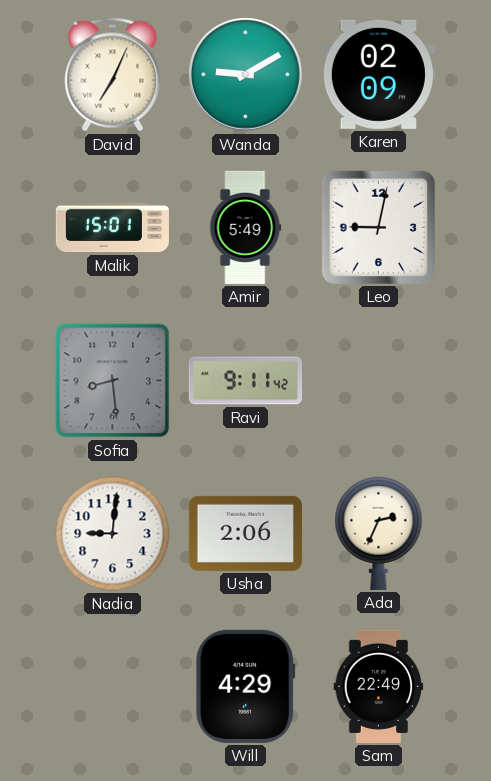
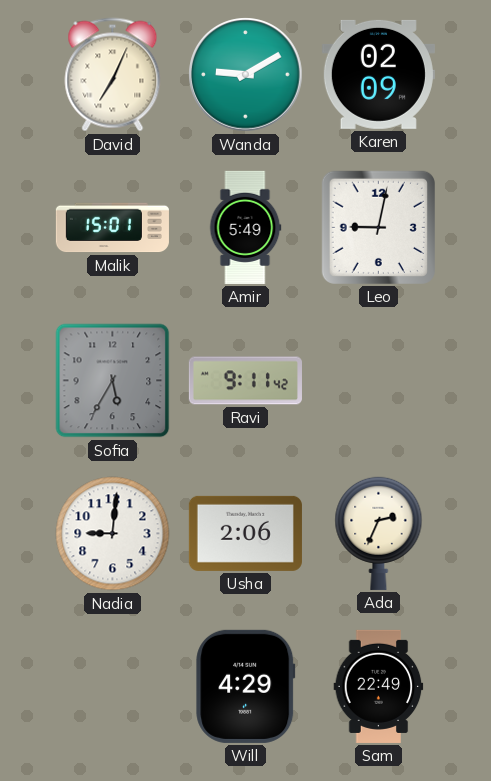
Sofia: 8:29 -> 5:35
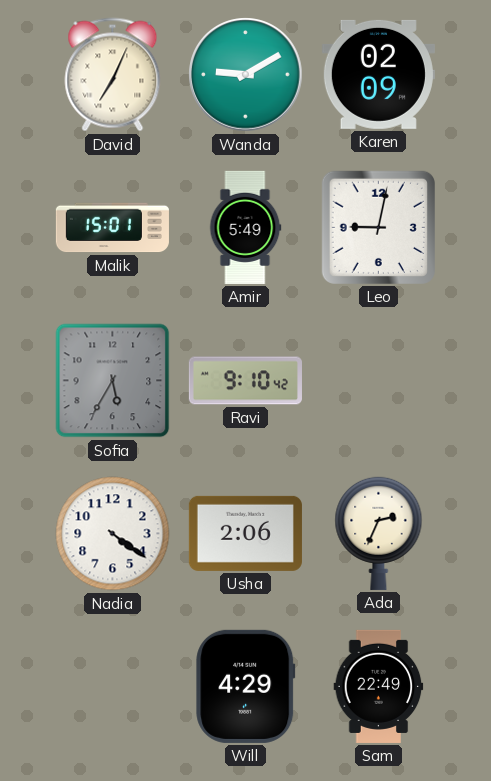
Ravi: 9:11 -> 9:10
Nadia: 9:01 -> 4:21
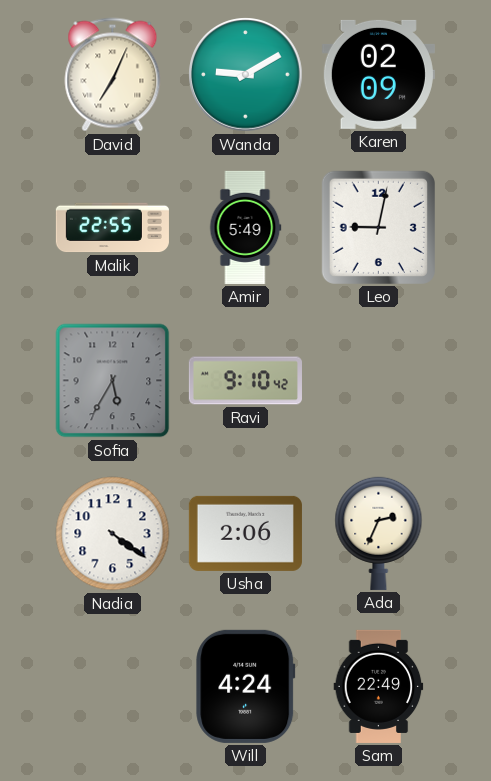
Malik: 15:01 -> 22:55
Will: 4:29 -> 4:24
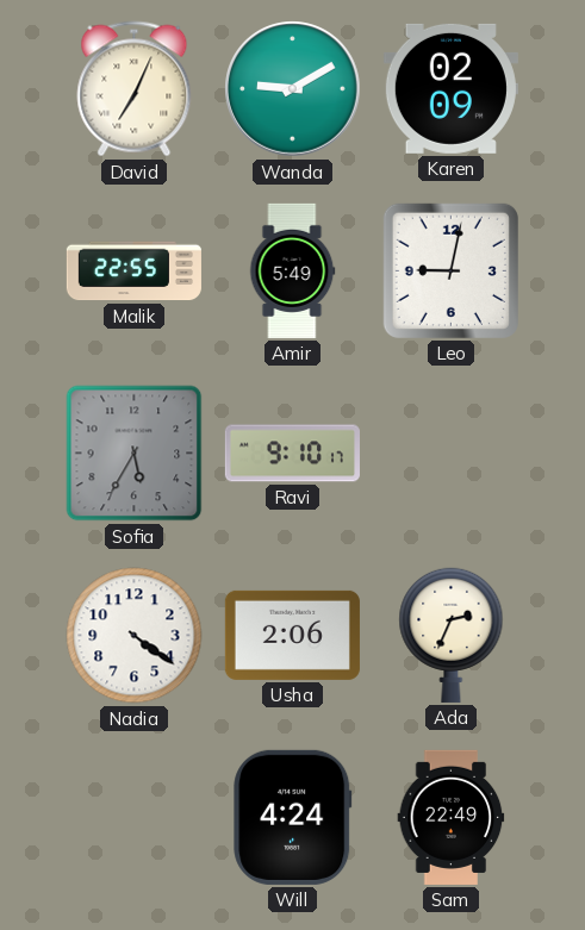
Ravi: 9:10:42 -> 9:10:17
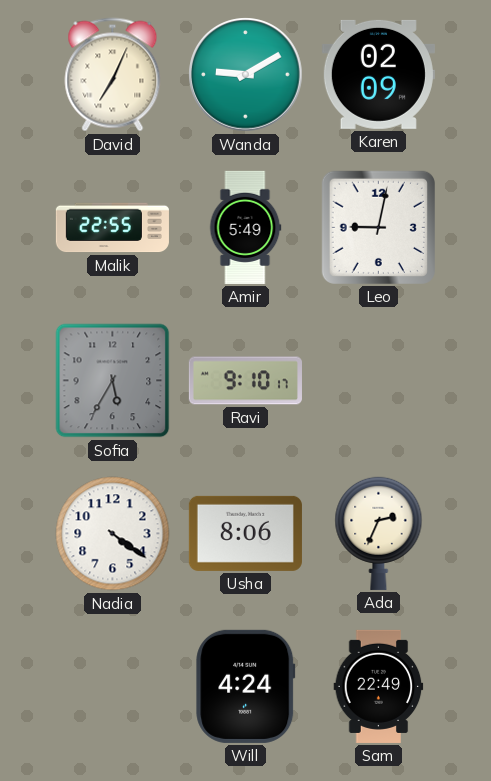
Usha: 2:06 -> 8:06
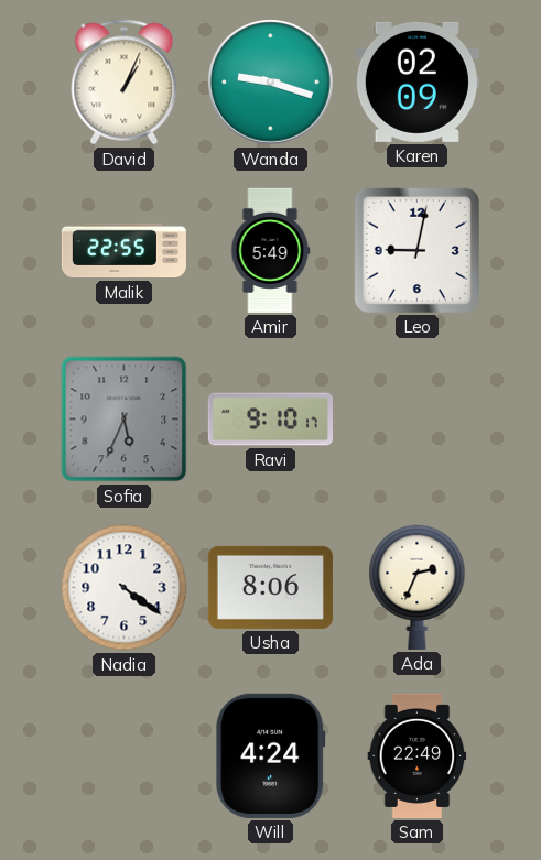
David: 7:04 -> 1:04
Wanda: 9:10 -> 9:18
Sofia: 5:35 -> 5:34
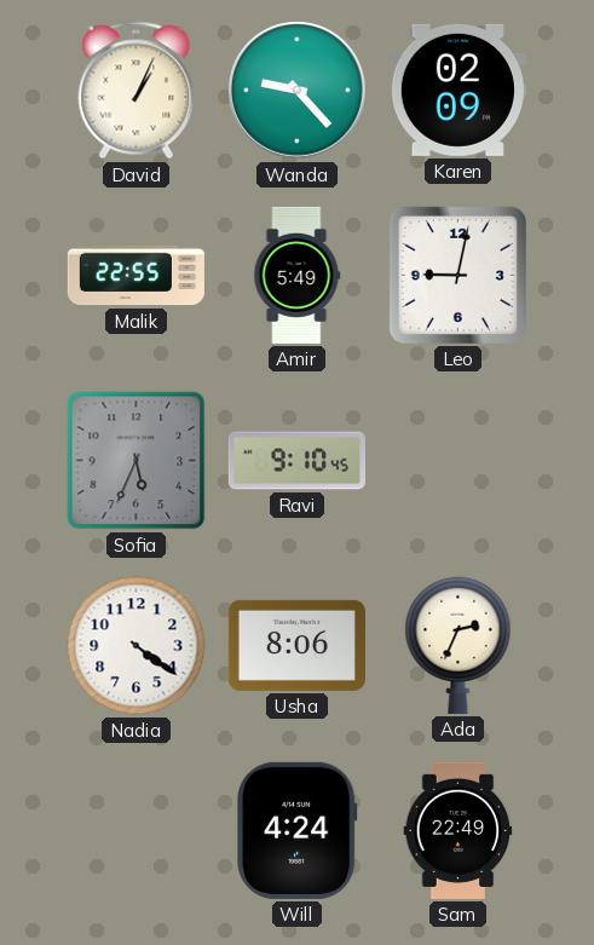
Wanda: 9:18 -> 9:23
Ravi: 9:10:17 -> 9:10:45
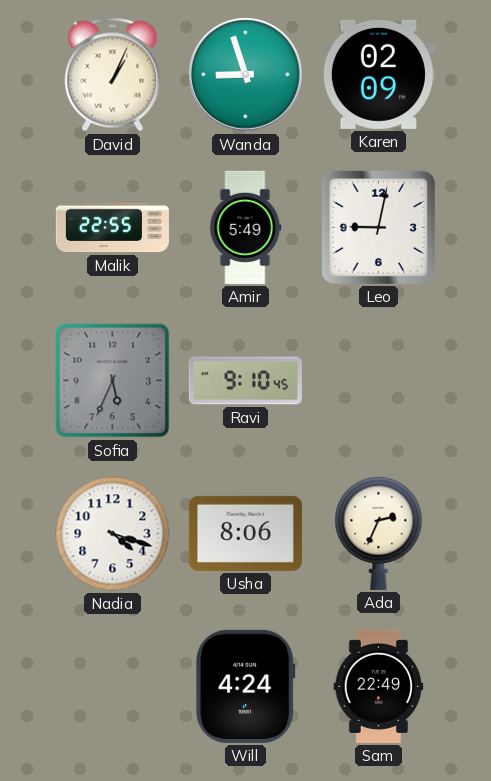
Wanda: 9:23 -> 8:57
Nadia: 4:21 -> 4:18
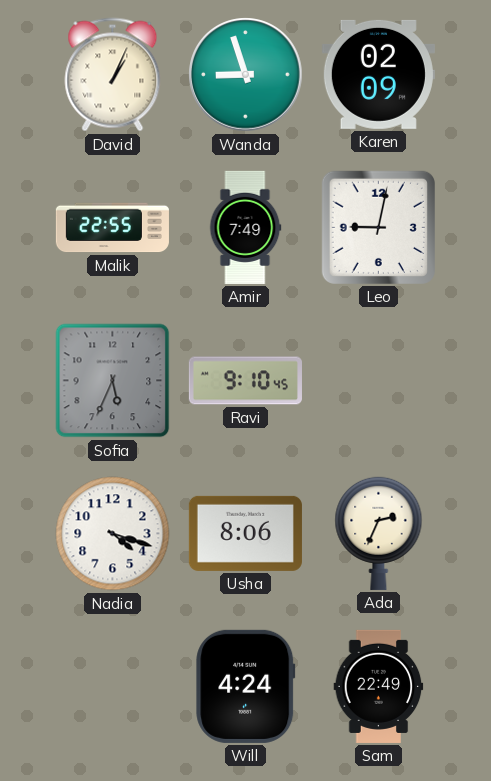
Amir: 5:49 -> 7:49
